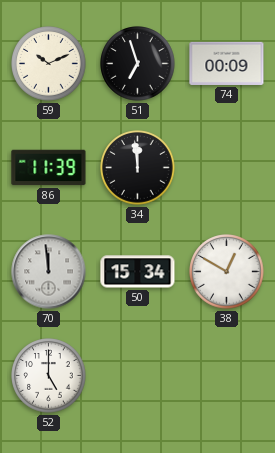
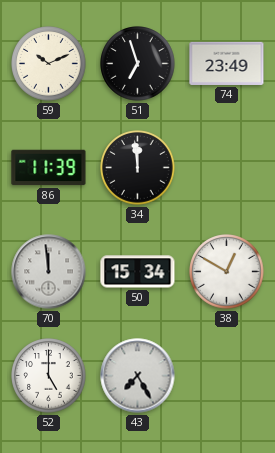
74: 00:09 -> 23:49
43: none -> 7:25
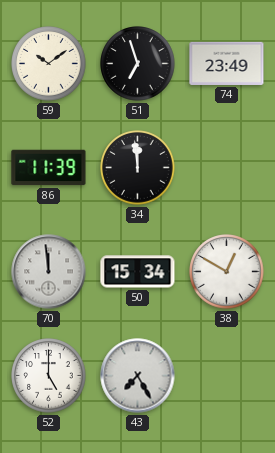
59: 10:11 -> 10:09
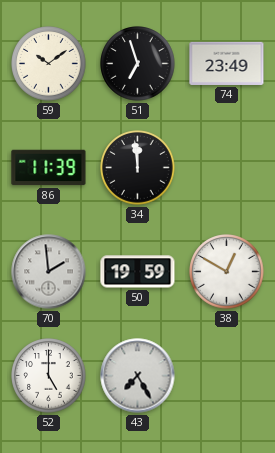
70: 11:59 -> 1:59
50: 15:34 -> 19:59
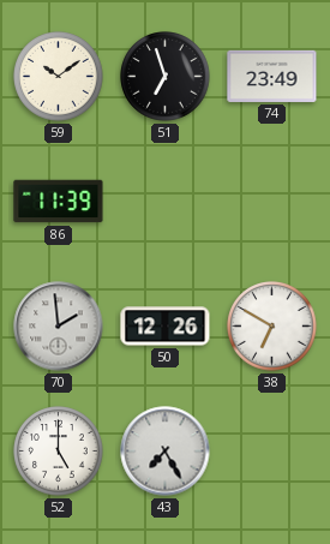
34: 11:59 -> none
50: 19:59 -> 12:26
38: 12:50 -> 6:50
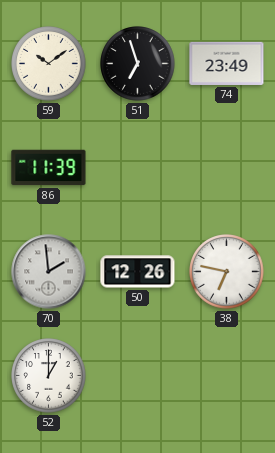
38: 6:50 -> 6:47
52: 5:00 -> 1:00
43: 7:25 -> none
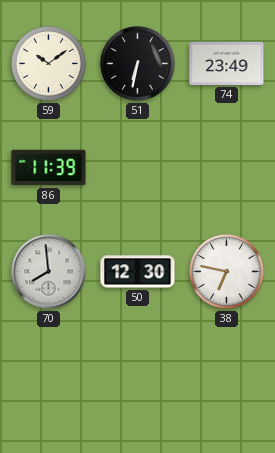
51: 6:57 -> 6:32
70: 1:59 -> 7:59
50: 12:26 -> 12:30
52: 1:00 -> none
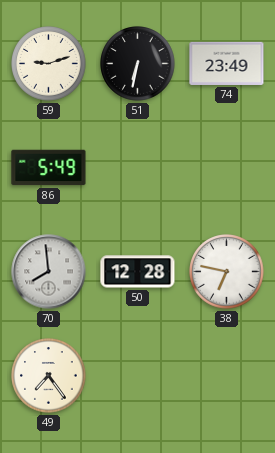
59: 10:09 -> 9:12
86: 11:39 -> 5:49
50: 12:30 -> 12:28
49: none -> 7:24
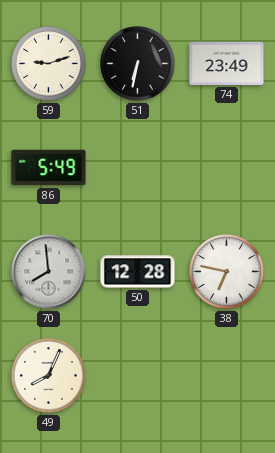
49: 7:24 -> 8:04
